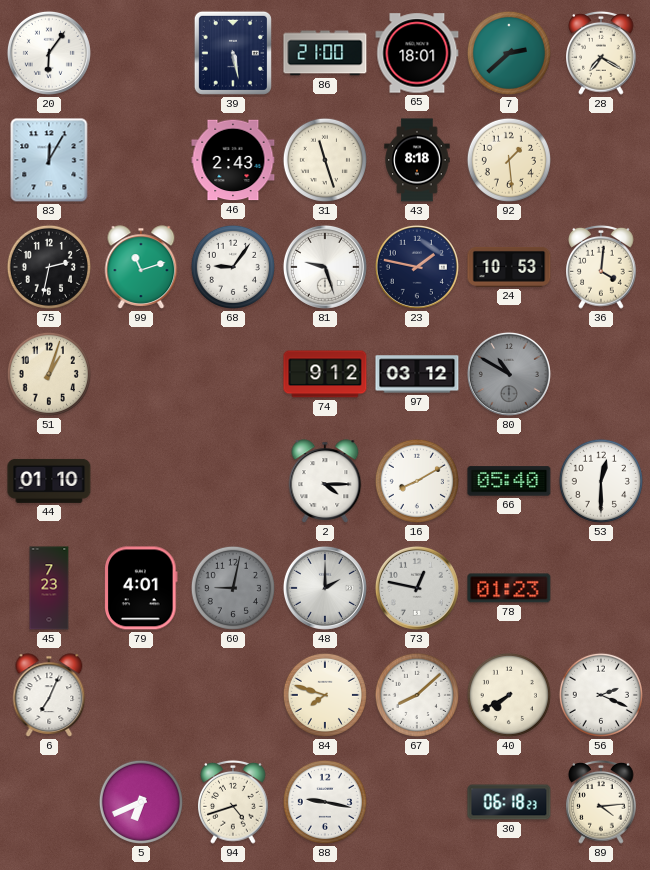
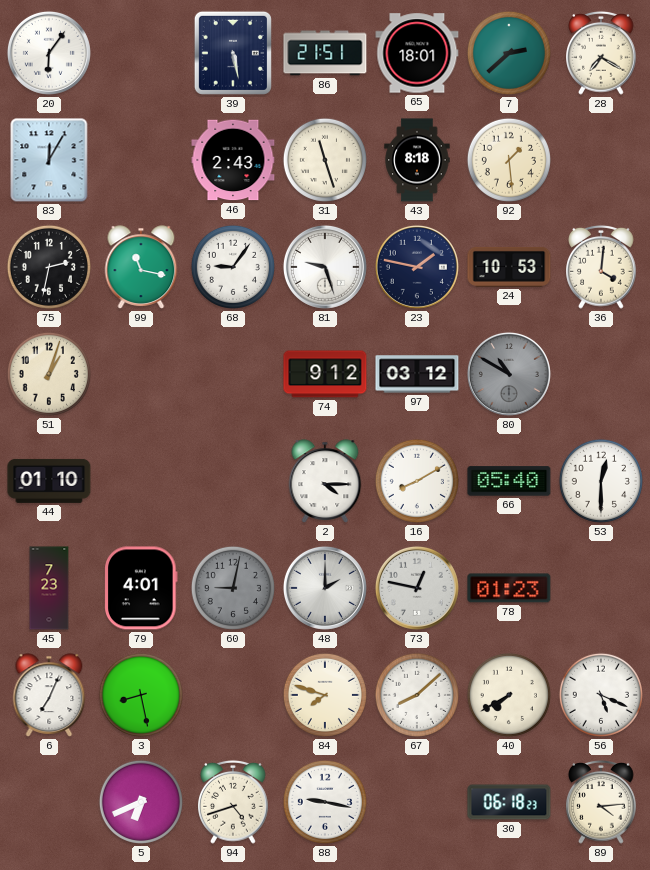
86: 21:00 -> 21:51
99: 11:12 -> 11:17
3: none -> 8:28
56: 2:19 -> 5:19
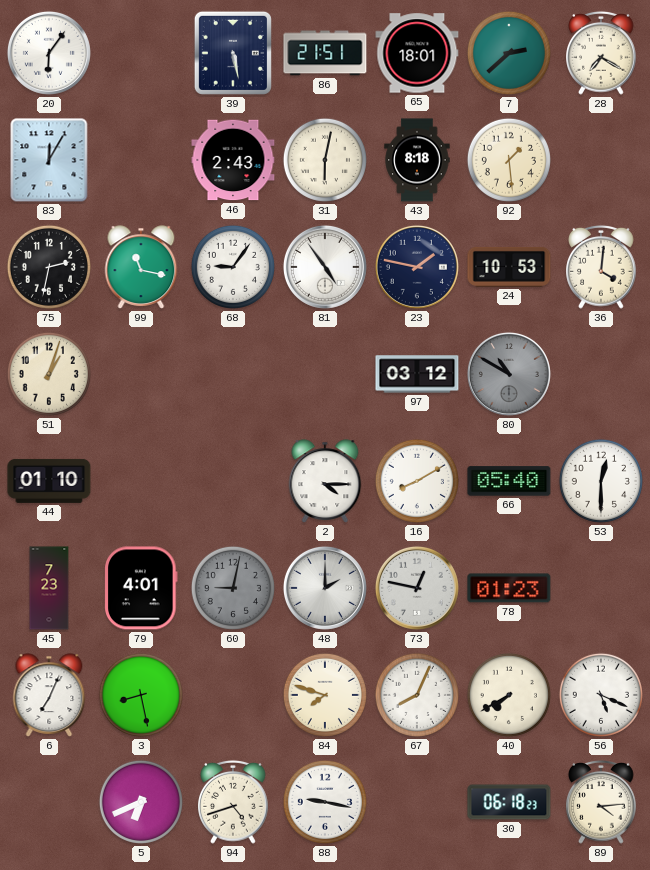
31: 11:27 -> 6:02
81: 9:27 -> 4:54
74: 9:12 -> none
67: 8:08 -> 8:04
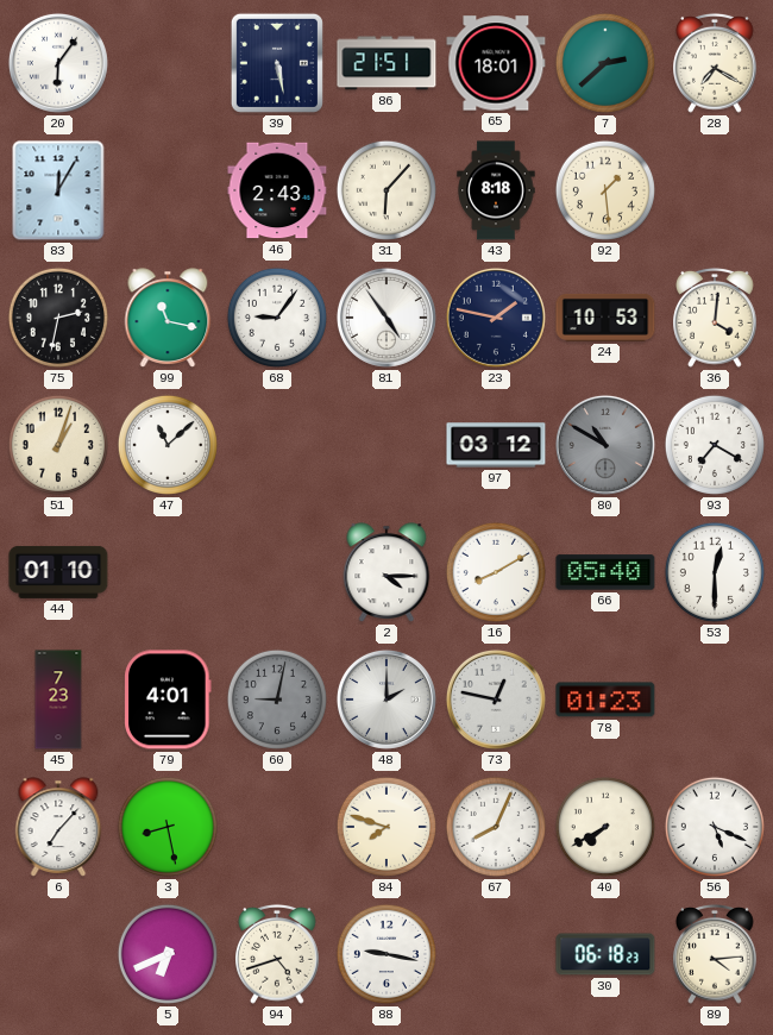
31: 6:02 -> 6:07
47: none -> 11:08
93: none -> 7:20
6: 7:04 -> 7:07
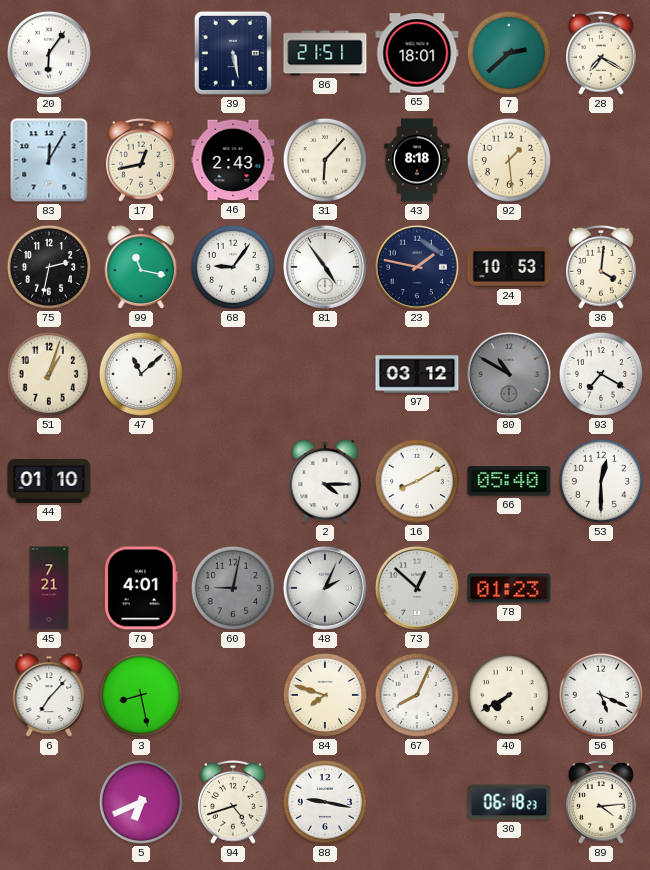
17: none -> 12:43
45: 7:23 -> 7:21
48: 2:00 -> 2:04
73: 12:47 -> 12:52
